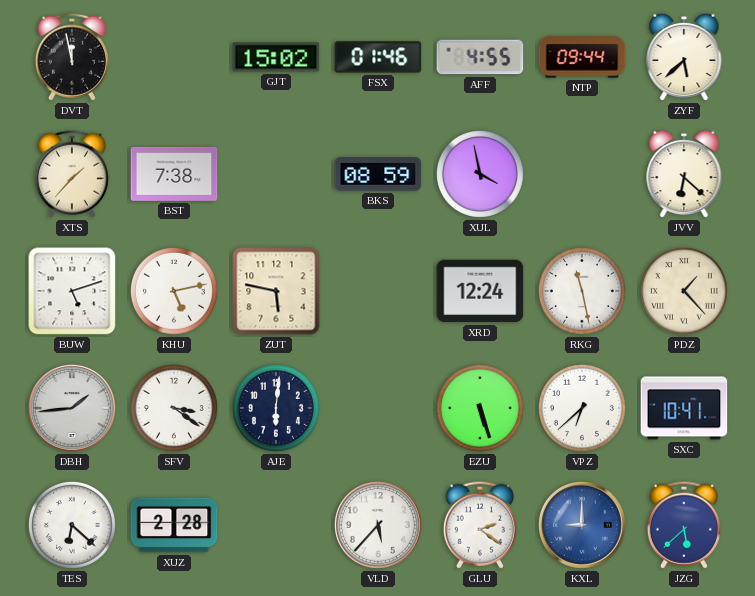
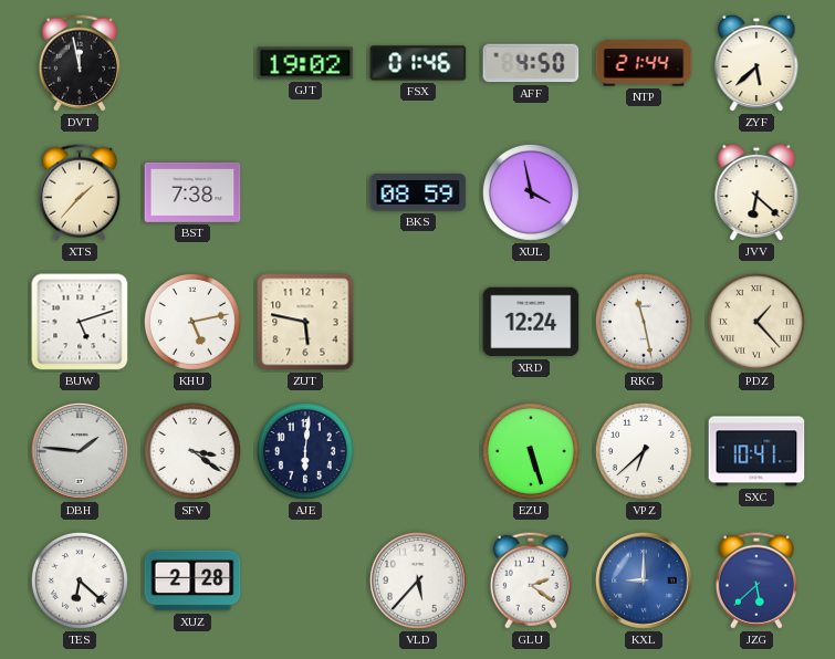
GJT: 15:02 -> 19:02
AFF: 4:55 -> 4:50
NTP: 09:44 -> 21:44
DBH: 1:44 -> 1:46
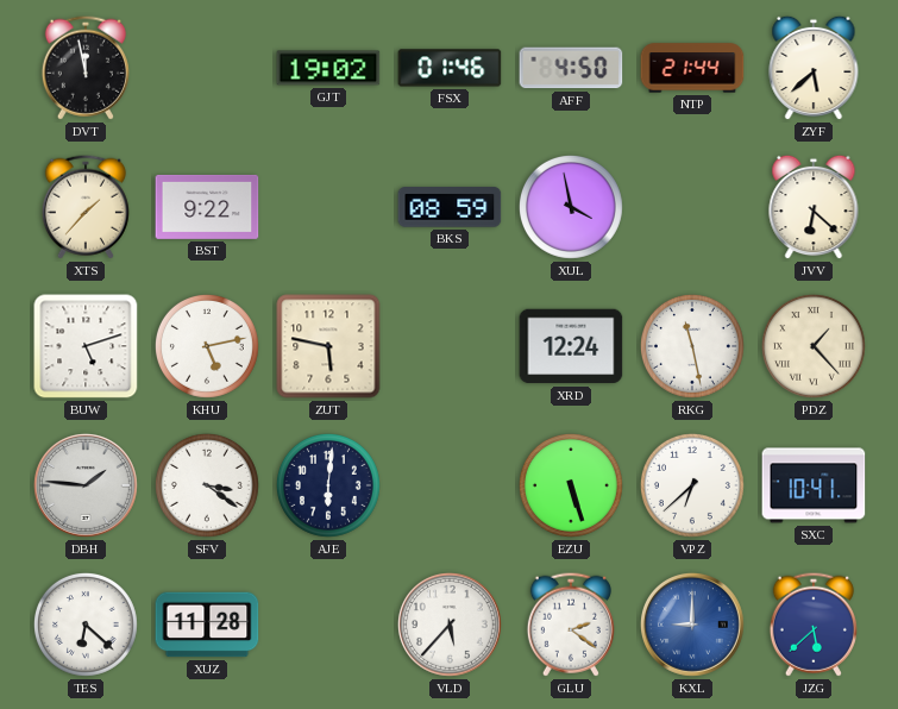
BST: 7:38 -> 9:22
XUZ: 2:28 -> 11:28
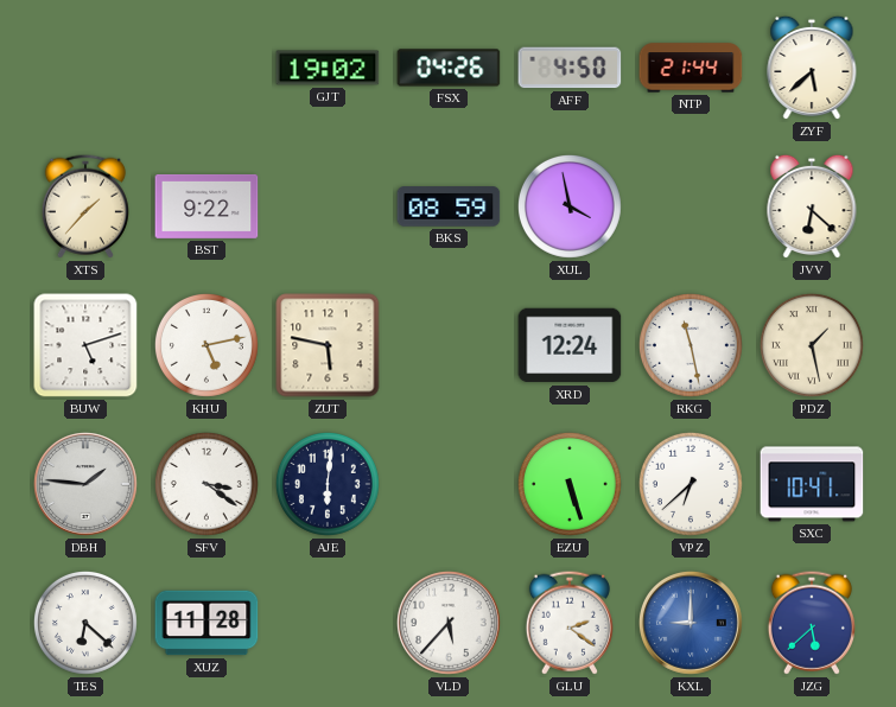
DVT: 11:58 -> none
FSX: 01:46 -> 04:26
PDZ: 1:23 -> 1:28
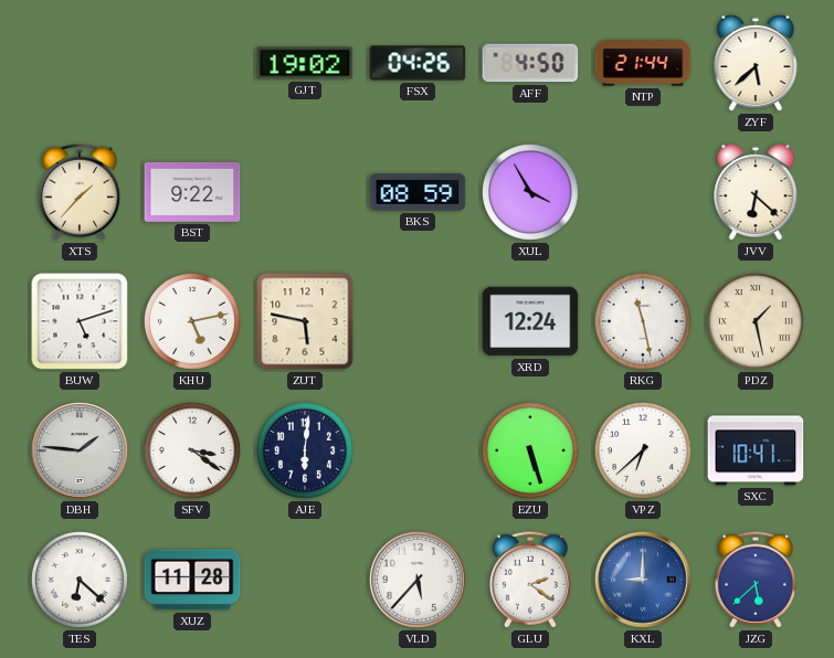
XUL: 3:58 -> 3:55
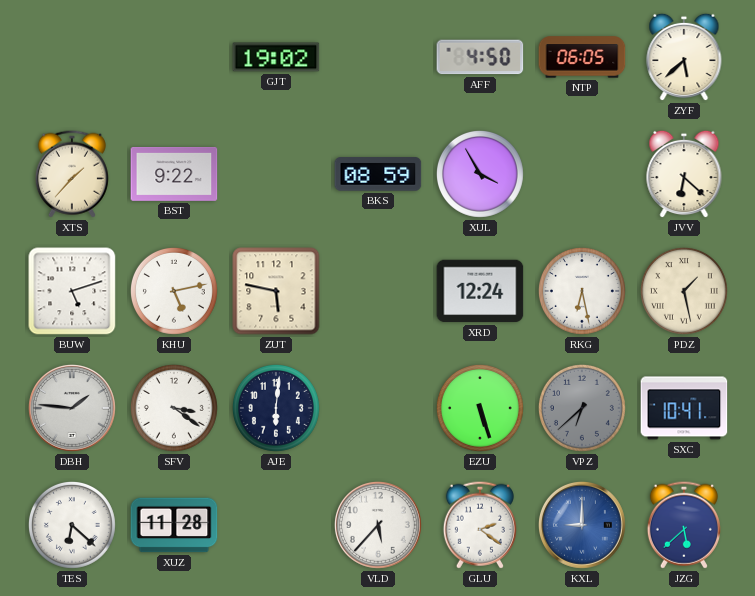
FSX: 04:26 -> none
NTP: 21:44 -> 06:05
RKG: 11:28 -> 6:28
VPZ dial: white -> grey
